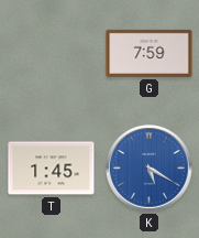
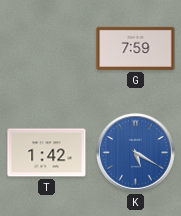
T: 1:45 -> 1:42
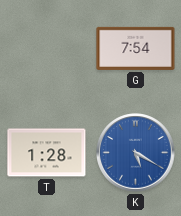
G: 7:59 -> 7:54
T: 1:42 -> 1:28
